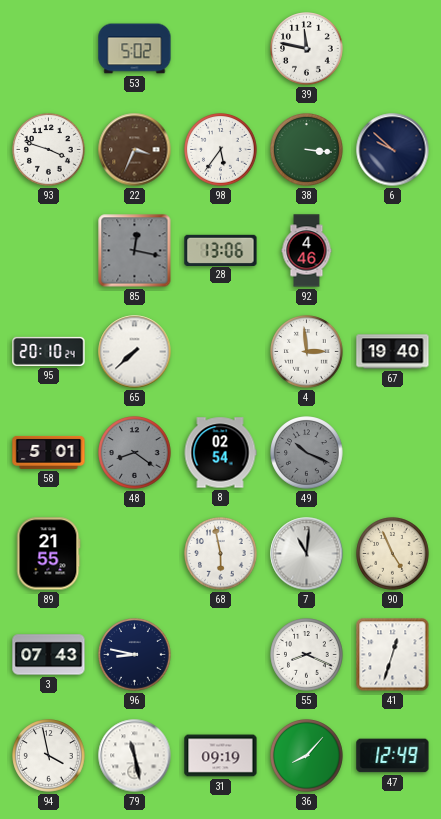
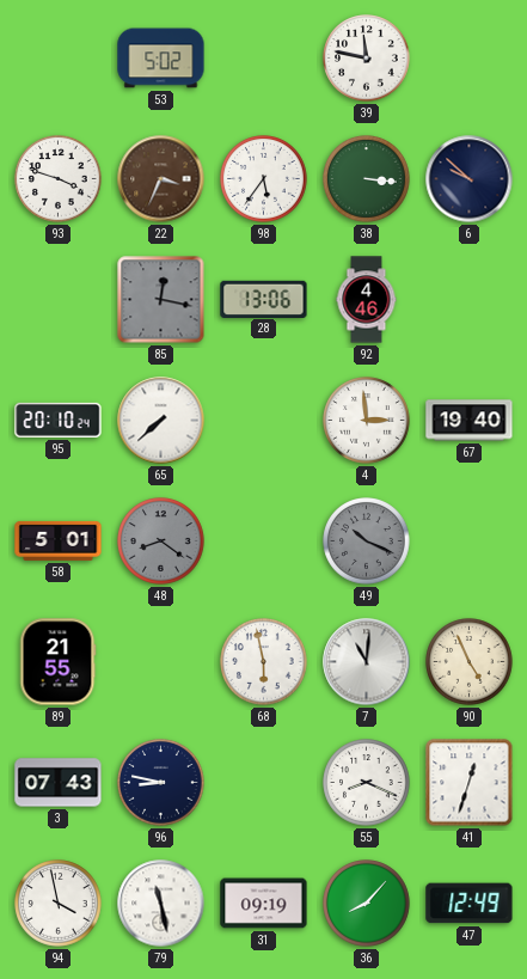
8: 02:54 -> none
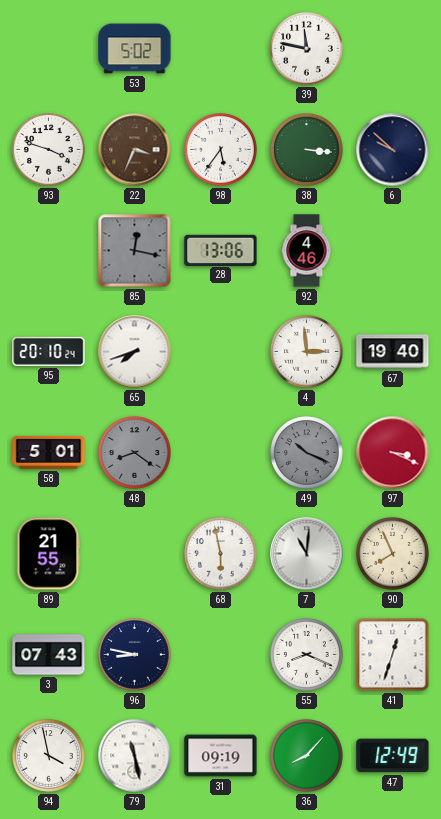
65: 7:38 -> 7:42
97: none -> 3:19
90: 4:56 -> 7:56
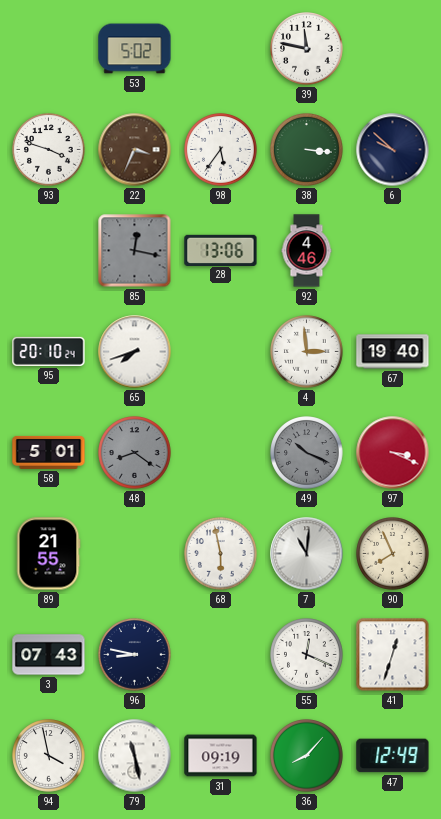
55: 8:19 -> 12:19
